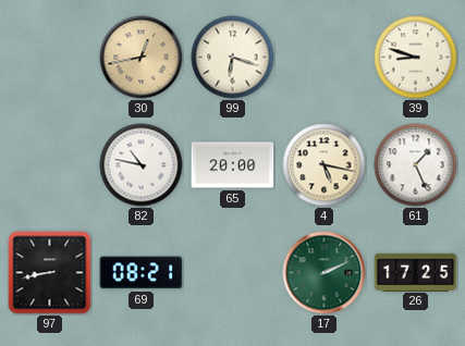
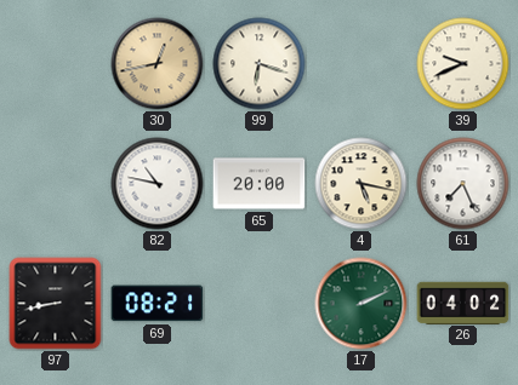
39: 8:48 -> 9:41
61: 1:26 -> 7:26
26: 17:25 -> 04:02
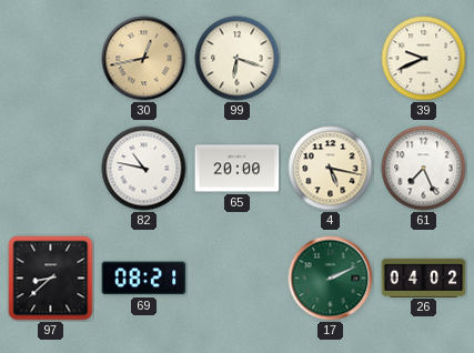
97: 8:43 -> 8:38
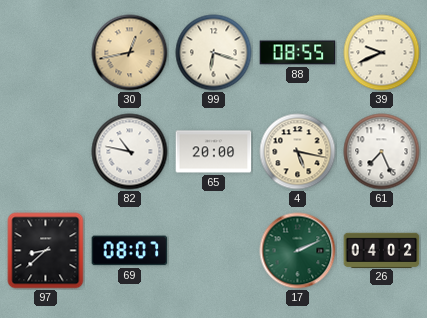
88: none -> 08:55
69: 08:21 -> 08:07
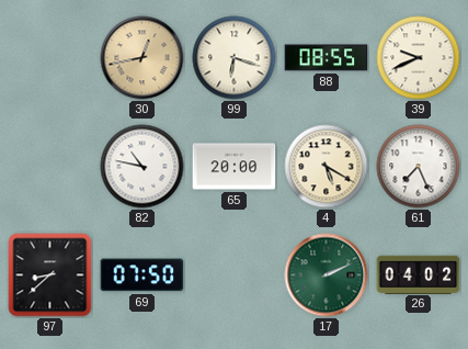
4: 5:17 -> 5:20
69: 08:07 -> 07:50
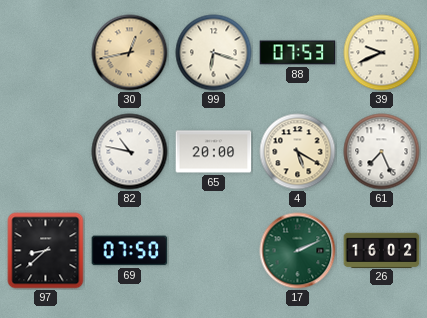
88: 08:55 -> 07:53
26: 04:02 -> 16:02
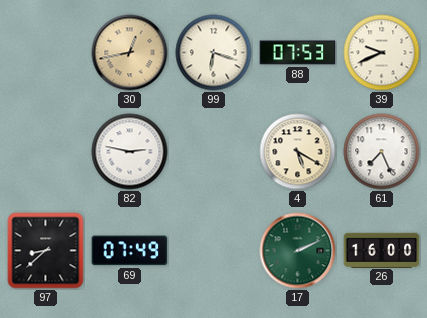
82: 10:47 -> 2:47
65: 20:00 -> none
69: 07:50 -> 07:49
26: 16:02 -> 16:00
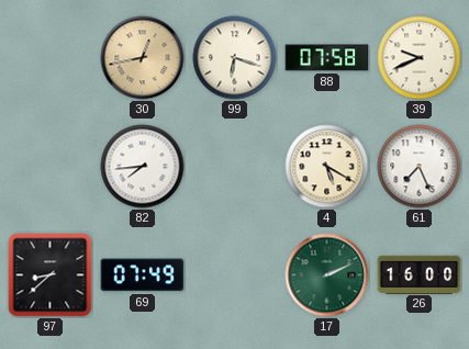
88: 07:53 -> 07:58
82: 2:47 -> 7:44
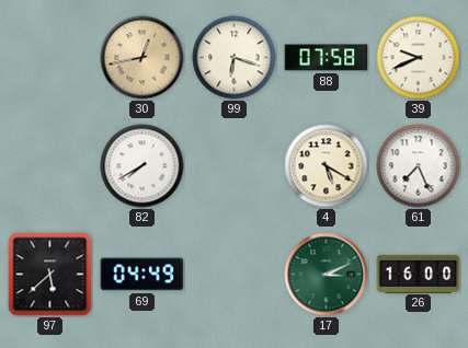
82: 7:44 -> 7:40
97: 8:38 -> 5:38
69: 07:49 -> 04:49
17: 2:11 -> 3:11
